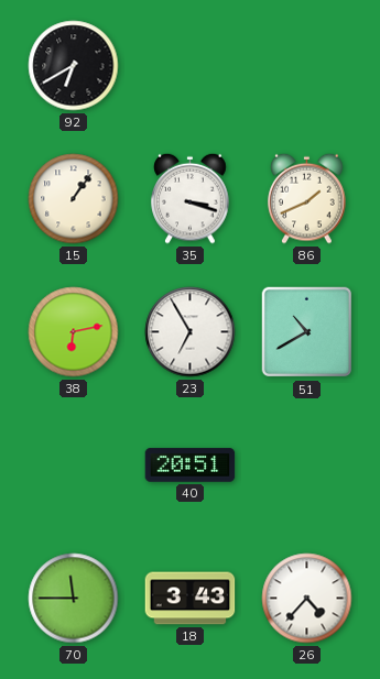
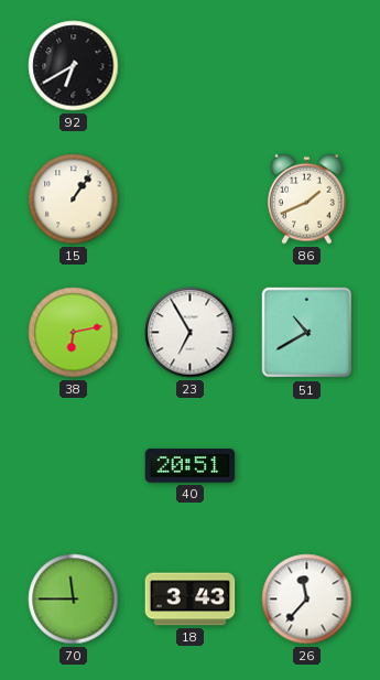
35: 3:18 -> none
26: 4:37 -> 11:37
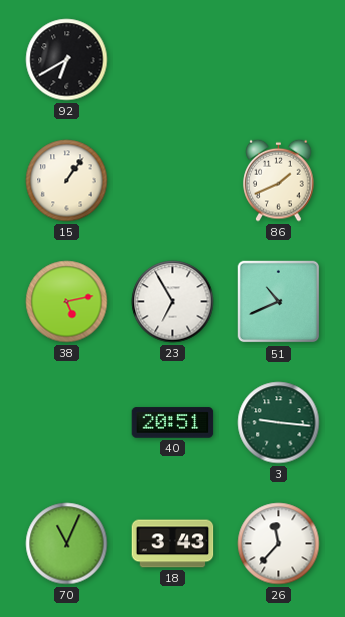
38: 6:13 -> 5:13
51: 10:40 -> 10:41
3: none -> 9:16
70: 11:45 -> 11:04
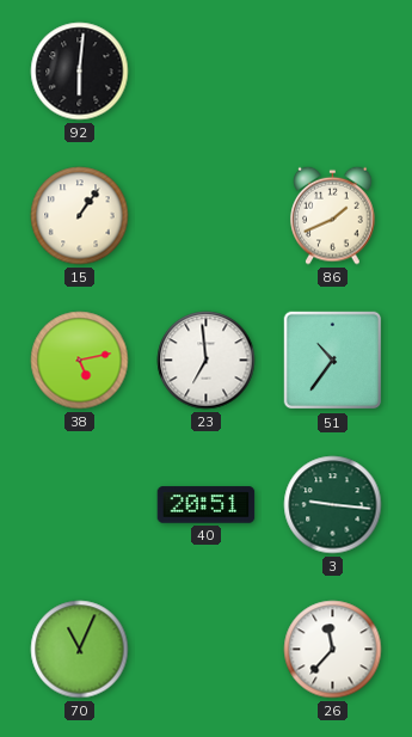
92: 6:40 -> 6:01
23: 6:55 -> 6:59
51: 10:41 -> 10:36
18: 3:43 -> none
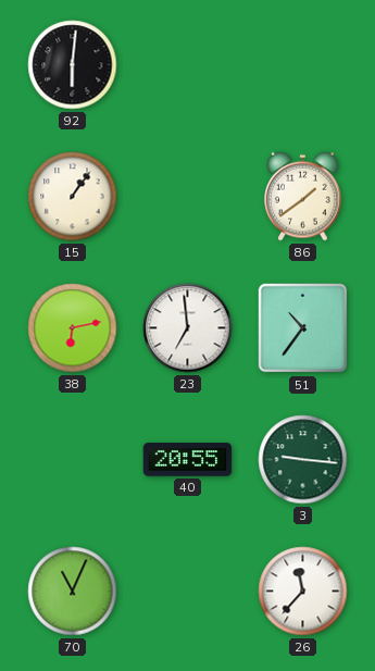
86: 1:41 -> 1:39
38: 5:13 -> 6:13
40: 20:51 -> 20:55
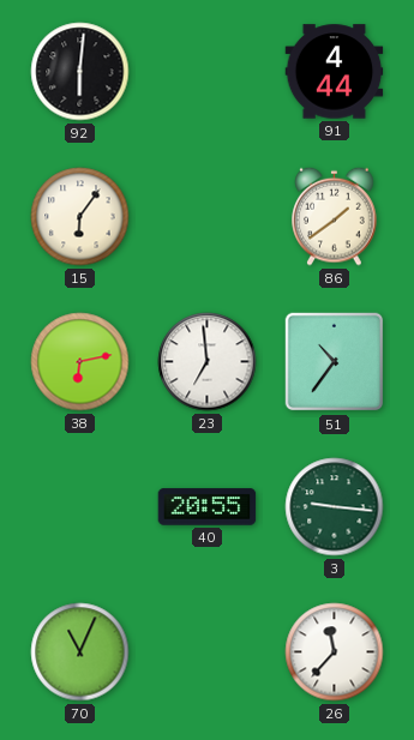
91: none -> 4:44
15: 1:06 -> 6:06
